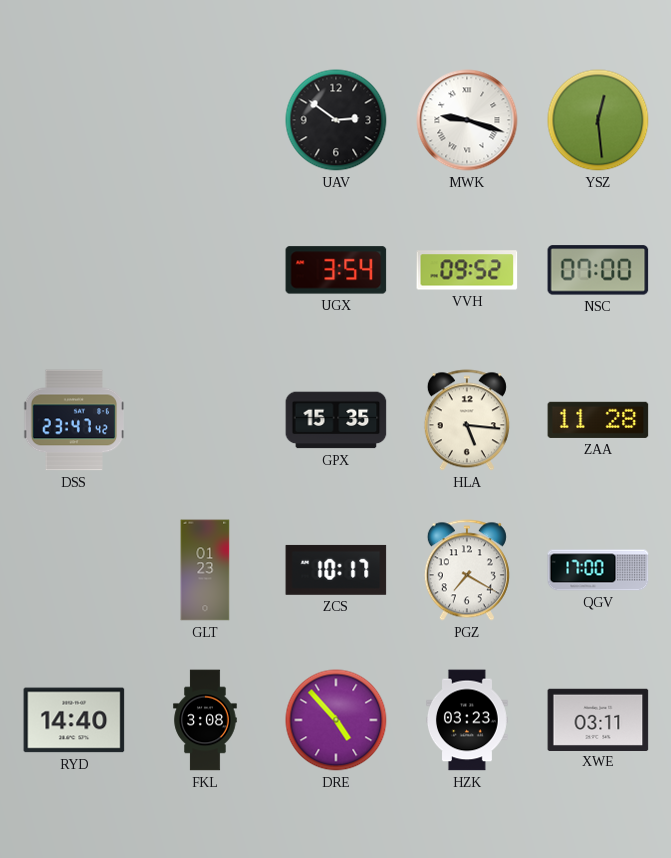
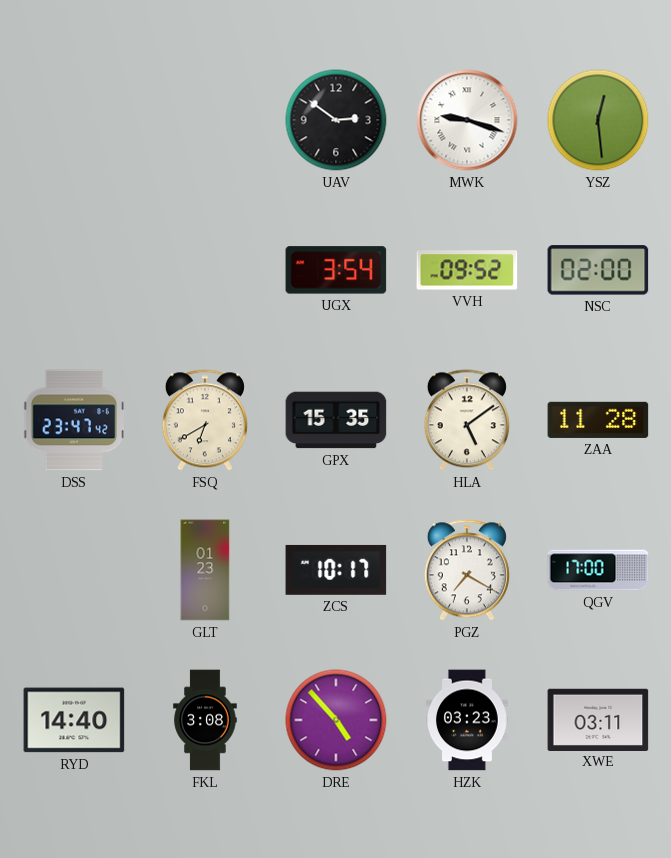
NSC: 07:00 -> 02:00
FSQ: none -> 6:40
HLA: 5:16 -> 5:09
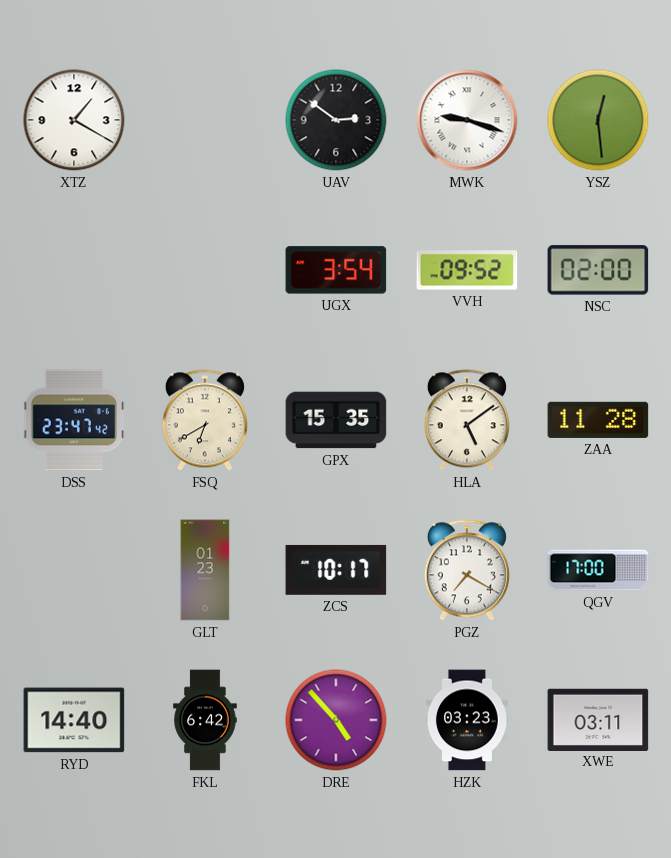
XTZ: none -> 1:20
FKL: 3:08 -> 6:42
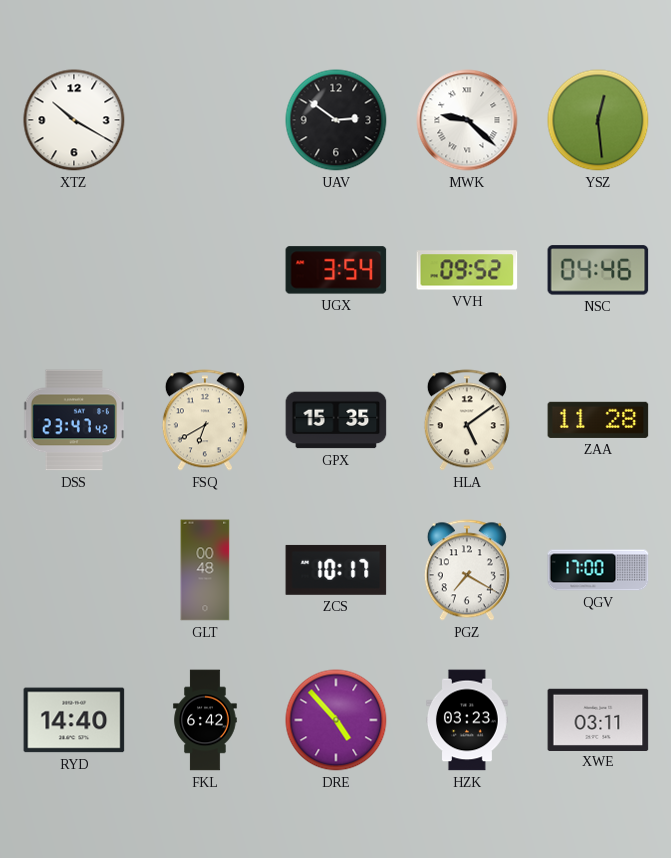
XTZ: 1:20 -> 10:20
MWK: 9:18 -> 9:22
NSC: 02:00 -> 04:46
GLT: 01:23 -> 00:48
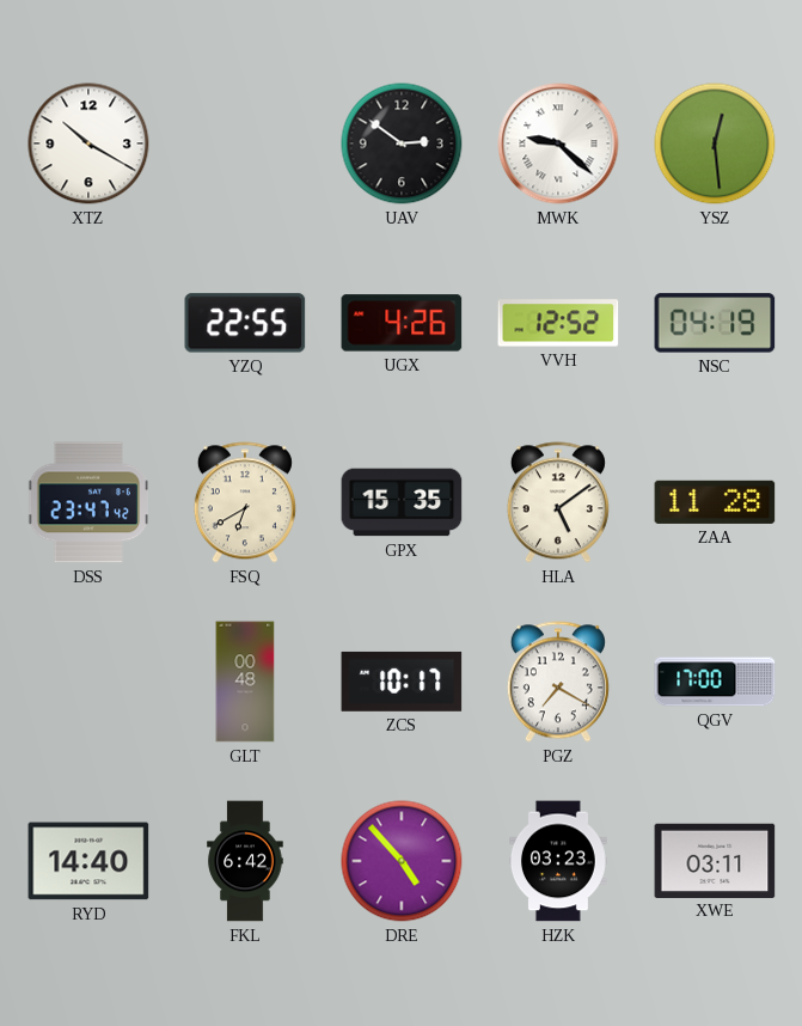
YZQ: none -> 22:55
UGX: 3:54 -> 4:26
VVH: 09:52 -> 12:52
NSC: 04:46 -> 04:19
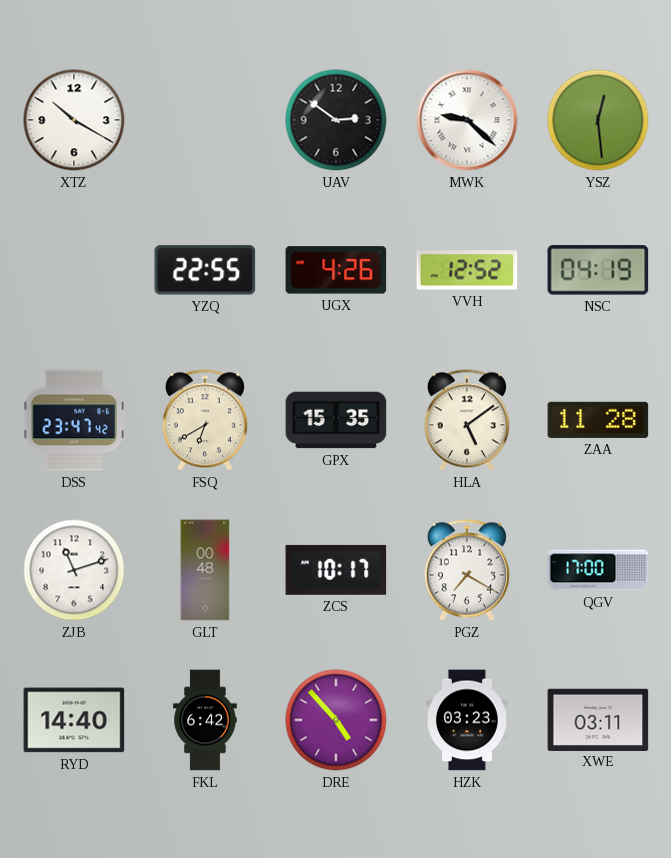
ZJB: none -> 11:12
